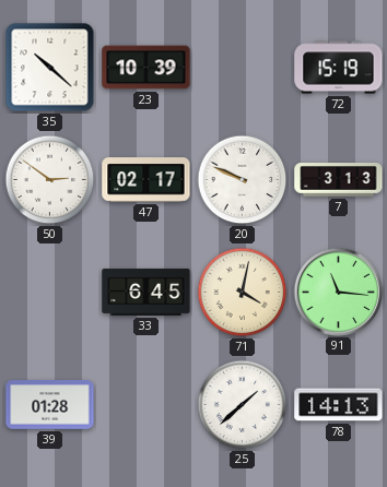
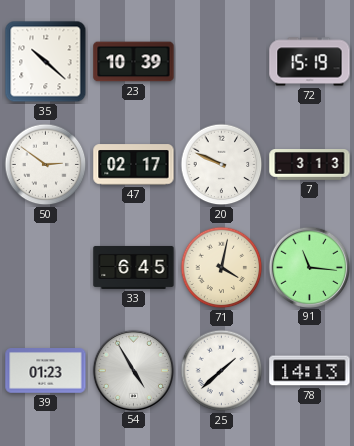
39: 01:28 -> 01:23
54: none -> 4:55
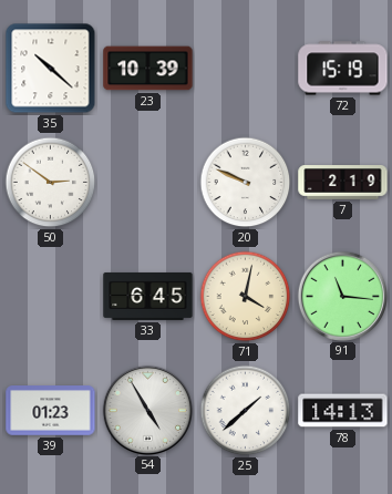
47: 02:17 -> none
7: 3:13 -> 2:19
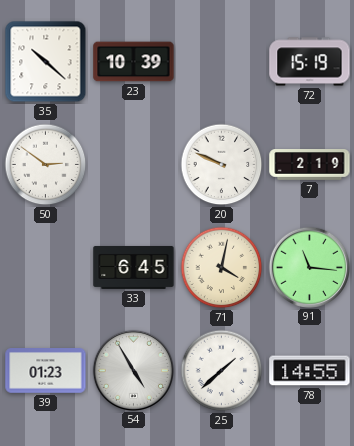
78: 14:13 -> 14:55
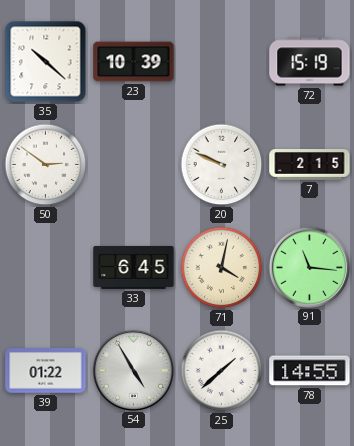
7: 2:19 -> 2:15
39: 01:23 -> 01:22
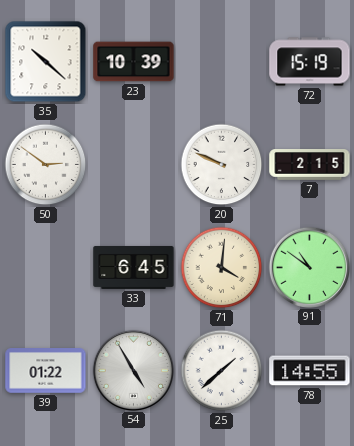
71: 4:02 -> 4:01
91: 11:16 -> 10:51
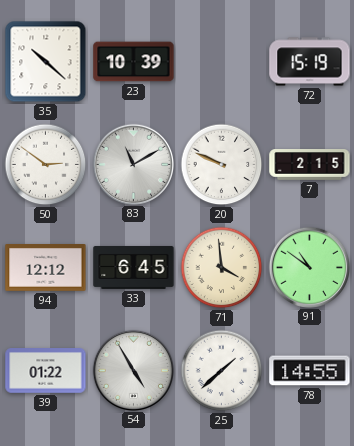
83: none -> 11:10
94: none -> 12:12
71: 4:01 -> 3:59
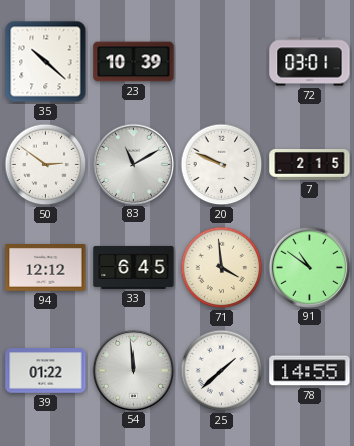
72: 15:19 -> 03:01
54: 4:55 -> 11:59
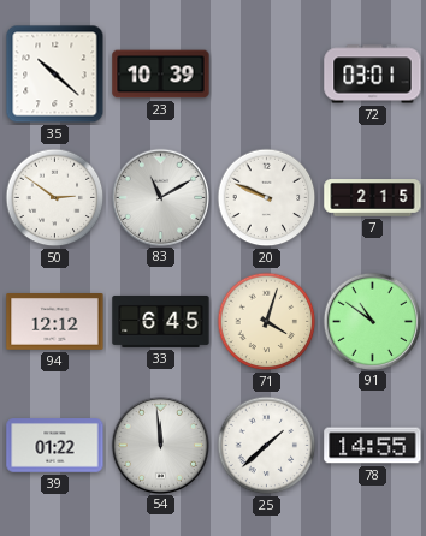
71: 3:59 -> 4:03
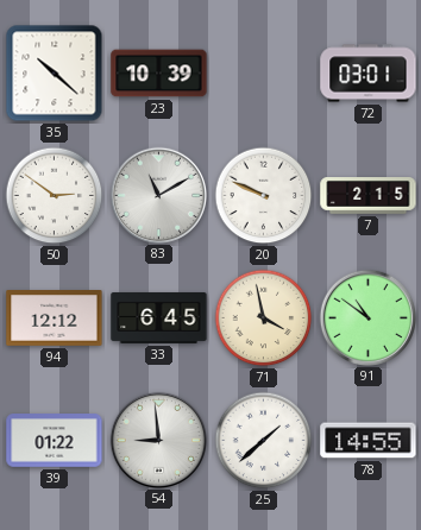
71: 4:03 -> 3:58
54: 11:59 -> 8:59
